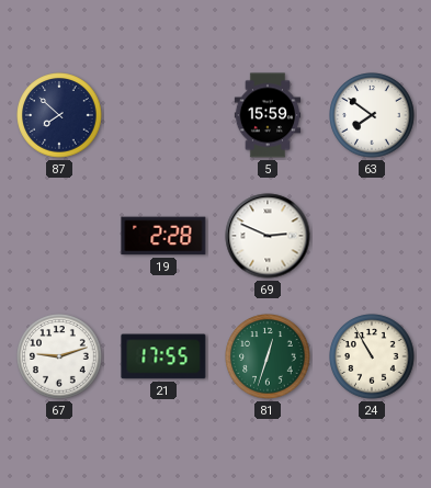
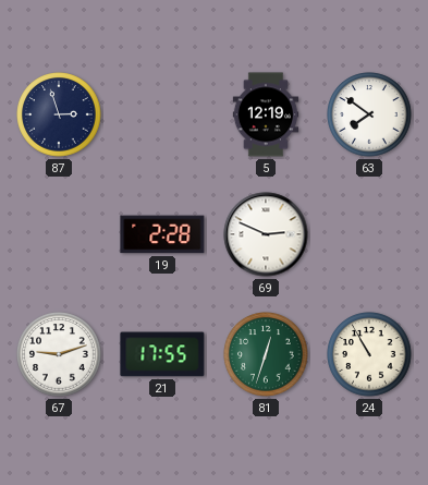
87: 7:52 -> 2:57
5: 15:59 -> 12:19
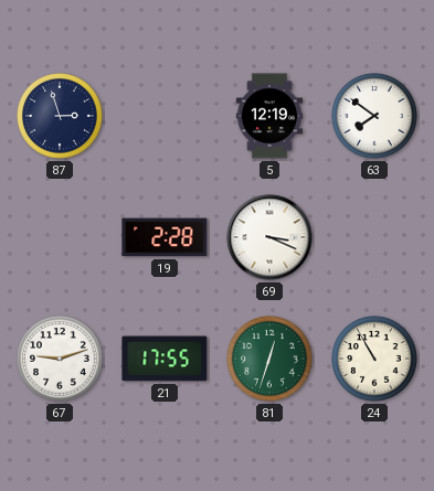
69: 2:49 -> 3:19
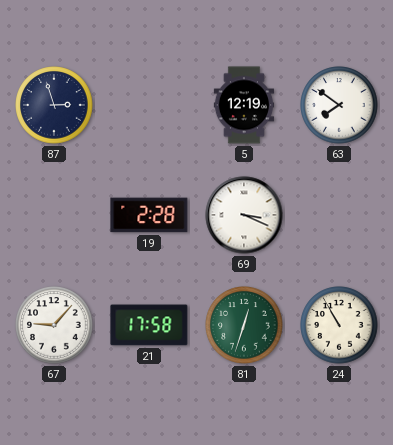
67: 9:12 -> 9:07
21: 17:55 -> 17:58
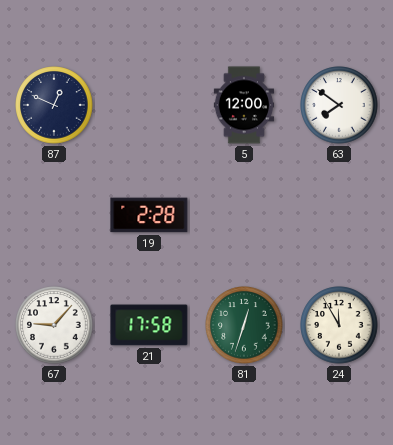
87: 2:57 -> 12:49
5: 12:19 -> 12:00
69: 3:19 -> none
24: 10:55 -> 11:55
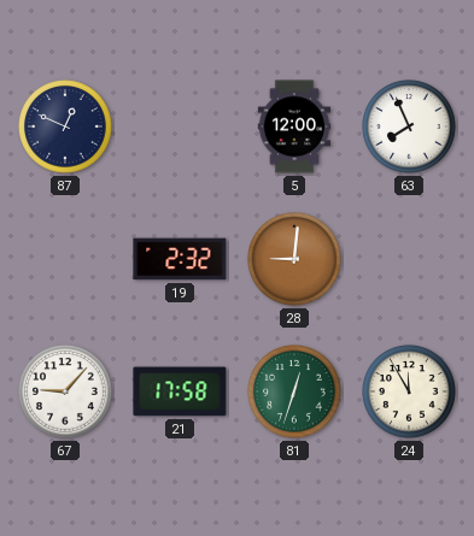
63: 7:51 -> 7:56
19: 2:28 -> 2:32
28: none -> 9:01
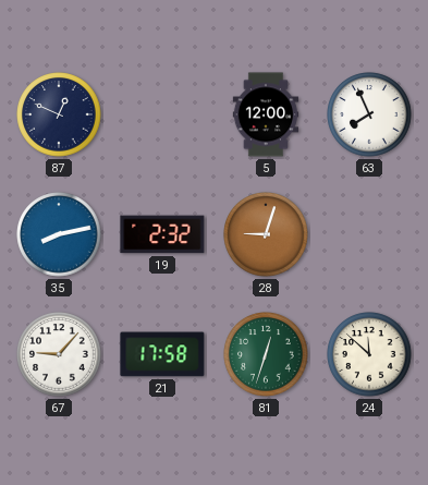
35: none -> 8:13
28: 9:01 -> 9:03
24: 11:55 -> 11:52
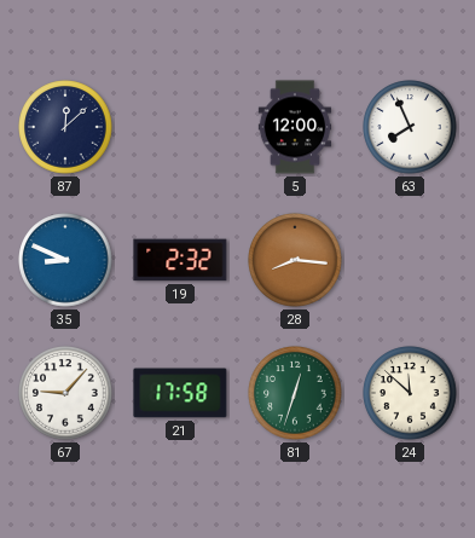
87: 12:49 -> 12:08
35: 8:13 -> 8:49
28: 9:03 -> 8:16
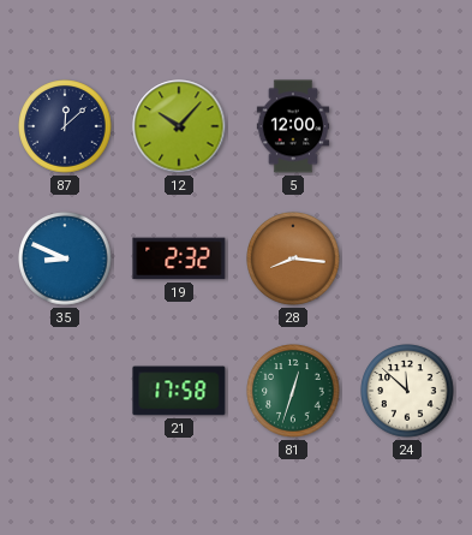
12: none -> 10:07
63: 7:56 -> none
67: 9:07 -> none
